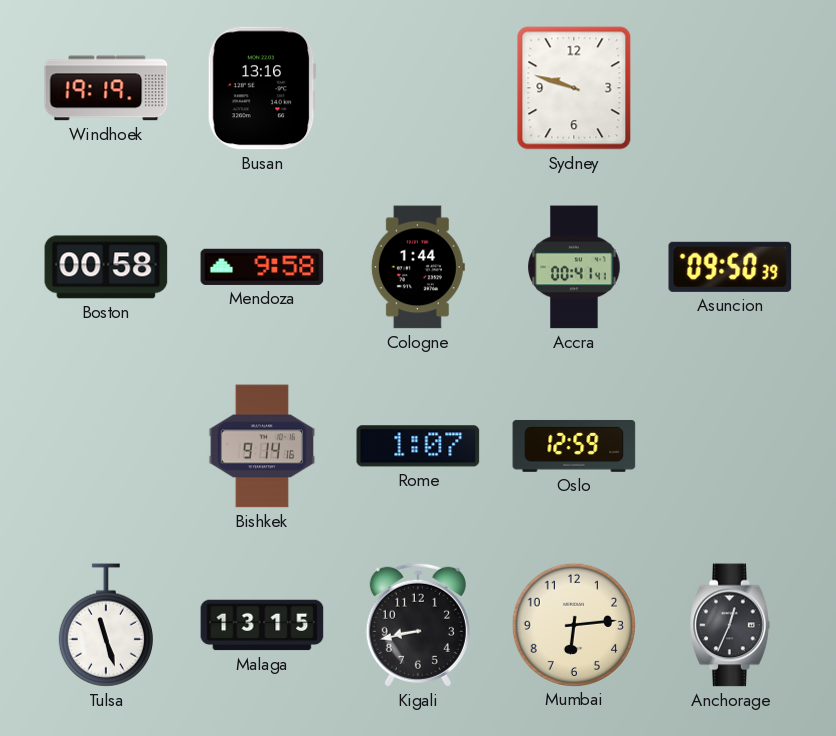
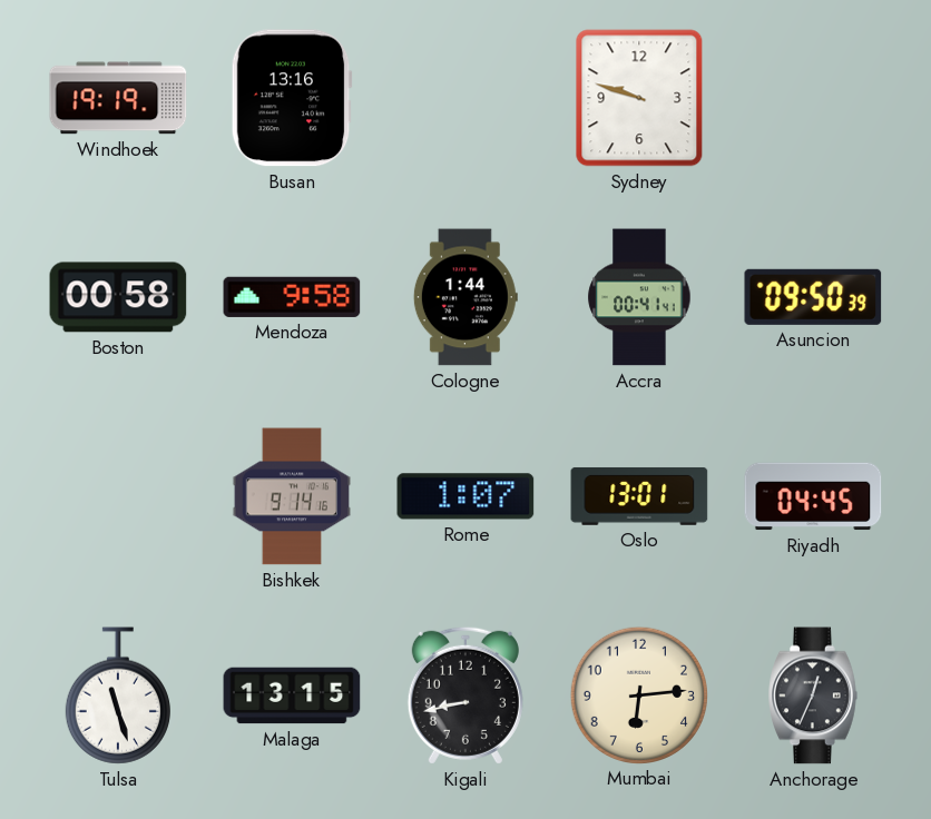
Oslo: 12:59 -> 13:01
Riyadh: none -> 04:45
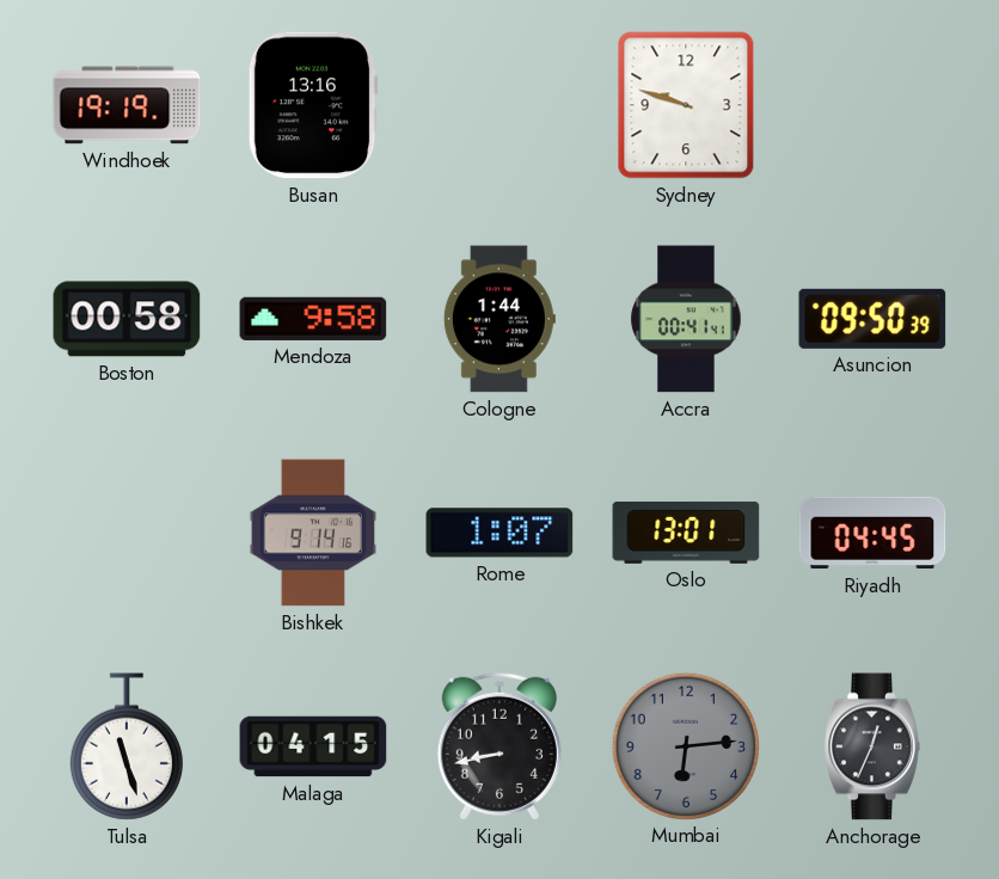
Malaga: 13:15 -> 04:15
Mumbai dial: cream -> grey
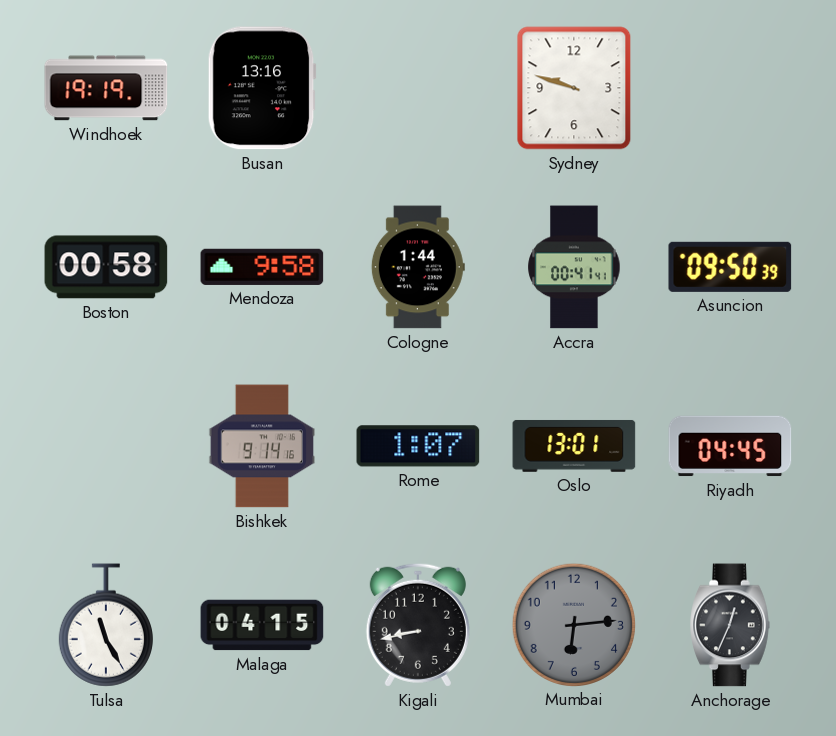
Tulsa: 11:27 -> 11:25
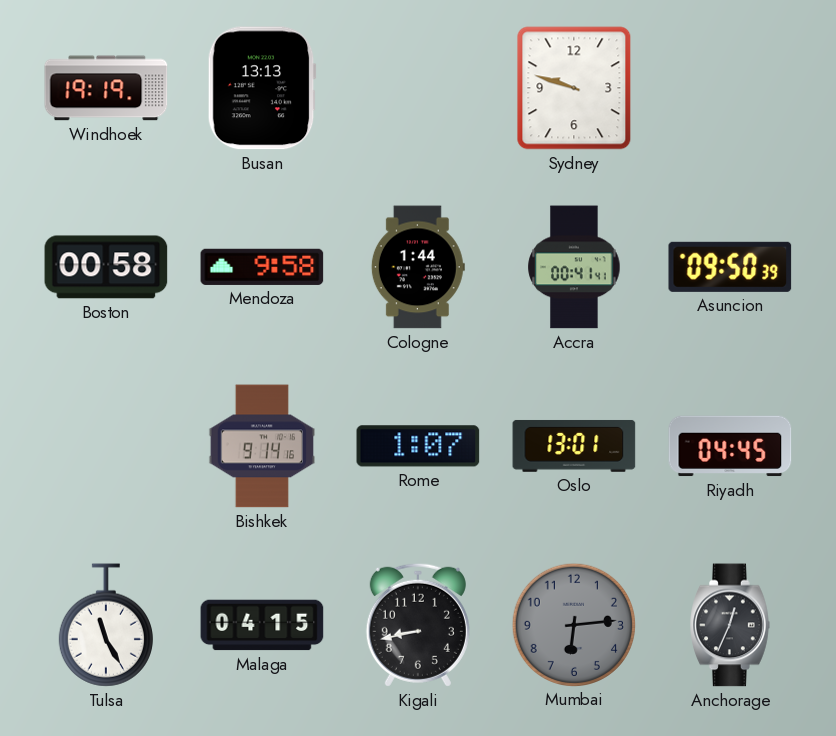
Busan: 13:16 -> 13:13
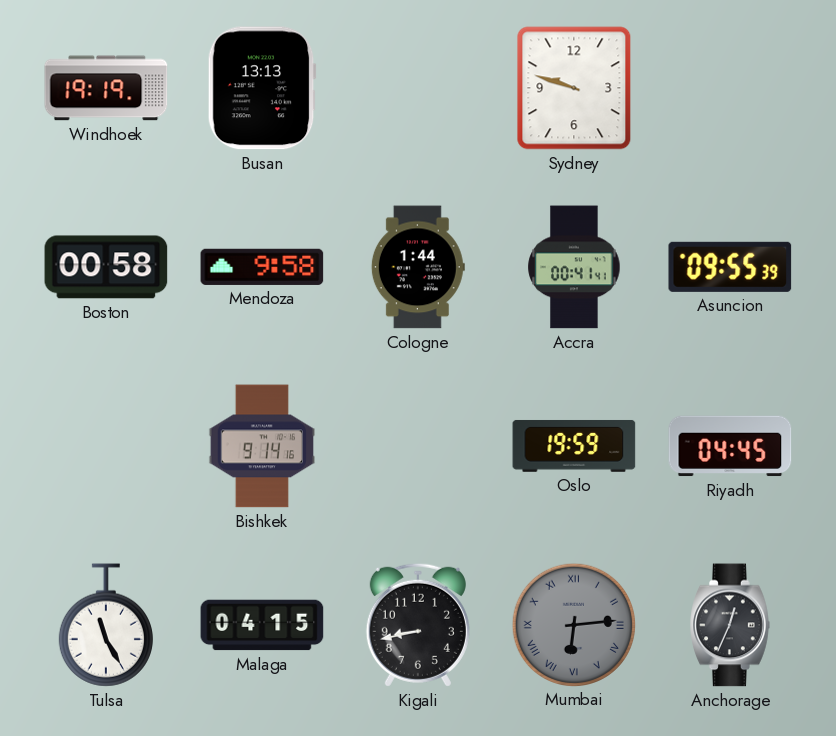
Asuncion: 09:50 -> 09:55
Rome: 1:07 -> none
Oslo: 13:01 -> 19:59
Mumbai numerals: Arabic -> Roman
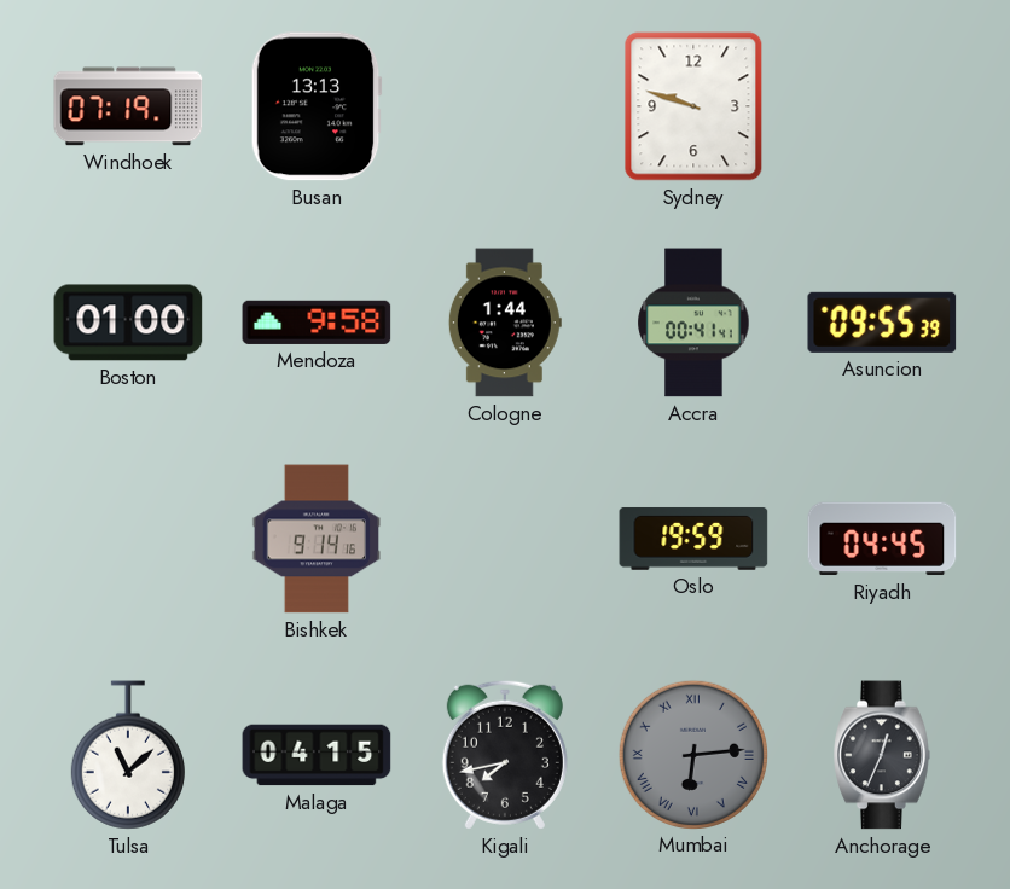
Windhoek: 19:19 -> 07:19
Boston: 00:58 -> 01:00
Tulsa: 11:25 -> 11:08
Kigali: 8:43 -> 7:43
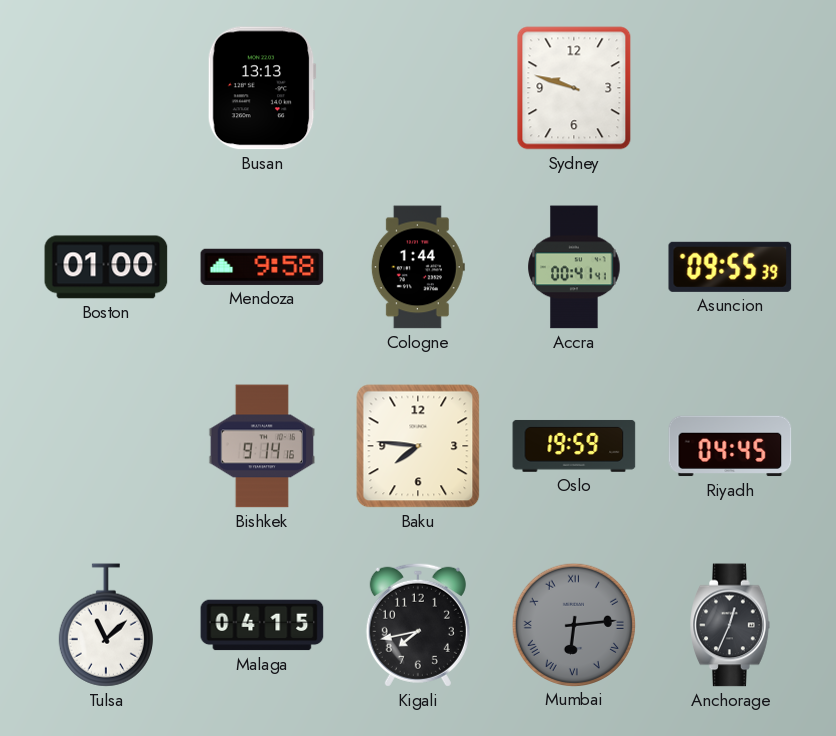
Windhoek: 07:19 -> none
Baku: none -> 7:46
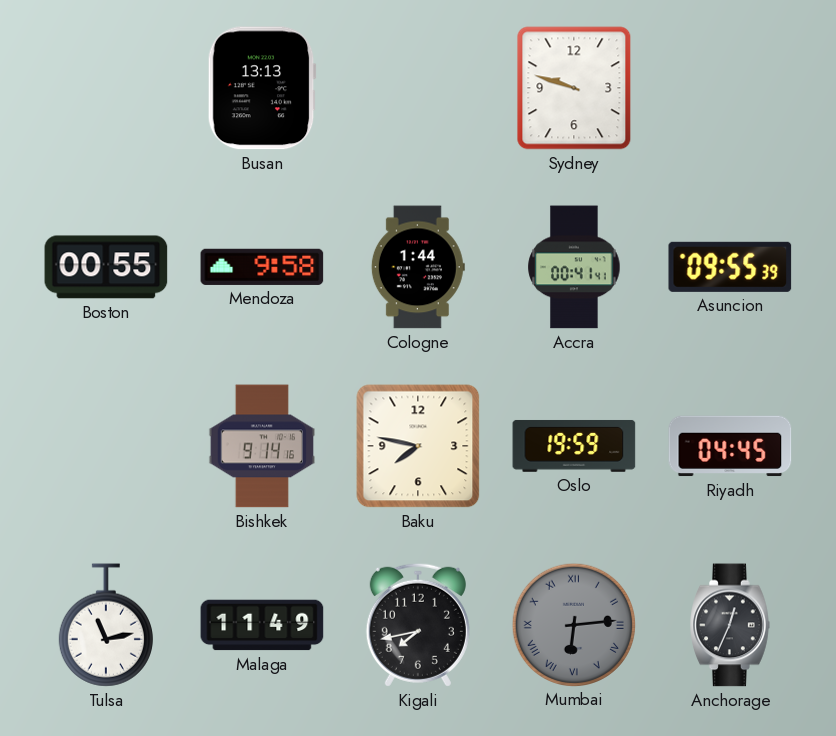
Boston: 01:00 -> 00:55
Baku: 7:46 -> 7:47
Tulsa: 11:08 -> 11:13
Malaga: 04:15 -> 11:49
